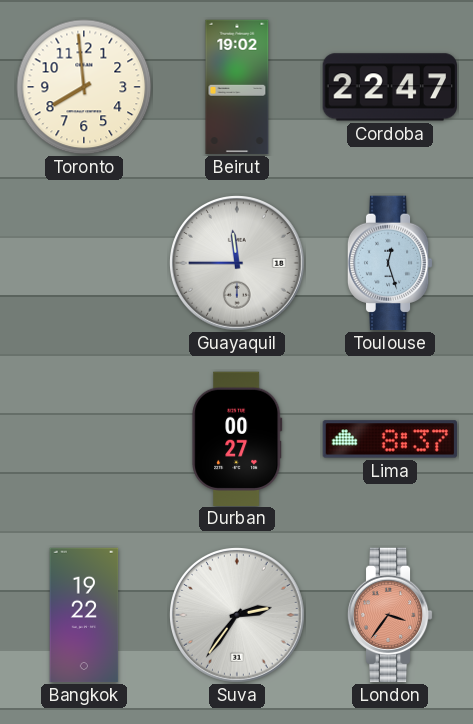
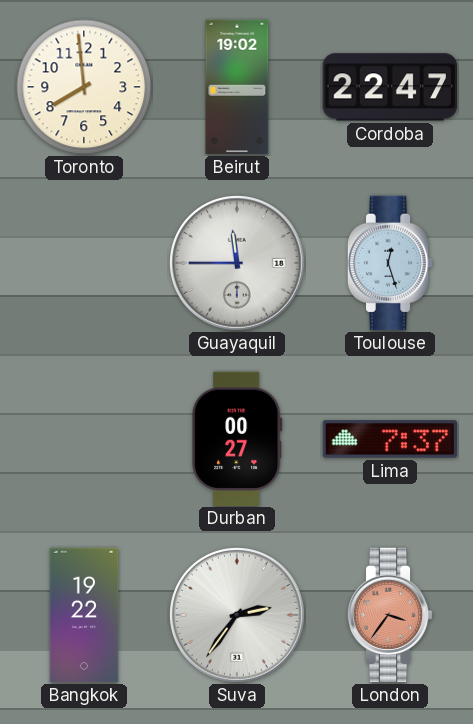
Lima: 8:37 -> 7:37
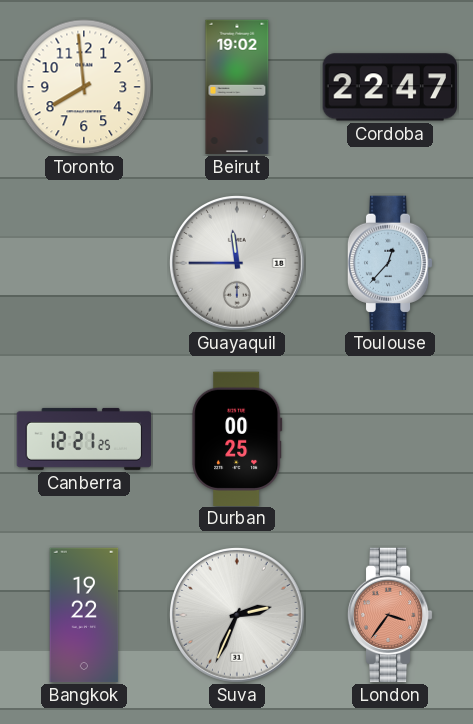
Toulouse: 12:27 -> 12:37
Canberra: none -> 12:21
Durban: 00:27 -> 00:25
Lima: 7:37 -> none
Suva: 2:36 -> 2:34
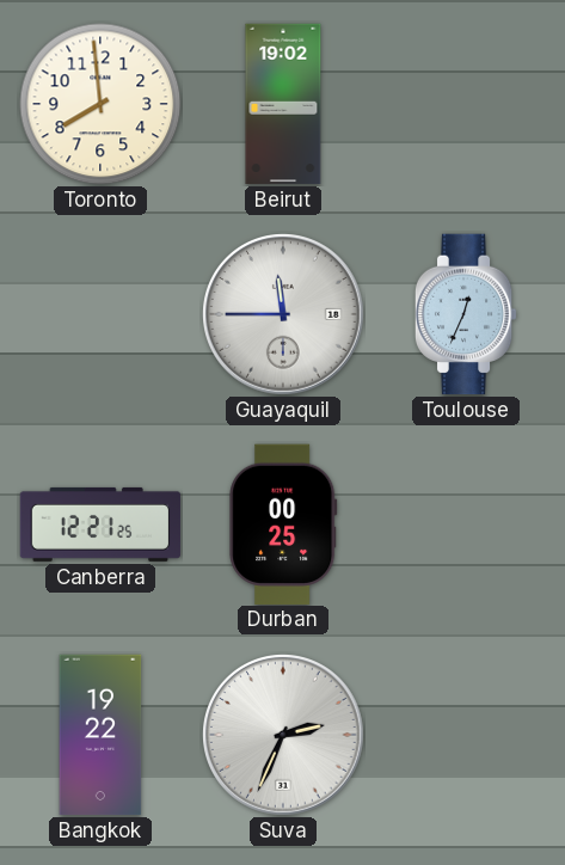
Cordoba: 22:47 -> none
Toulouse: 12:37 -> 12:34
London: 3:36 -> none
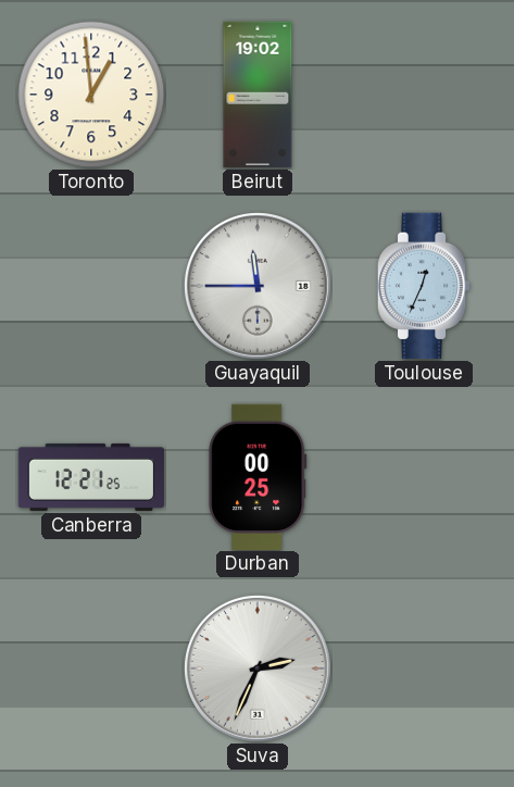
Toronto: 7:59 -> 12:59
Bangkok: 19:22 -> none
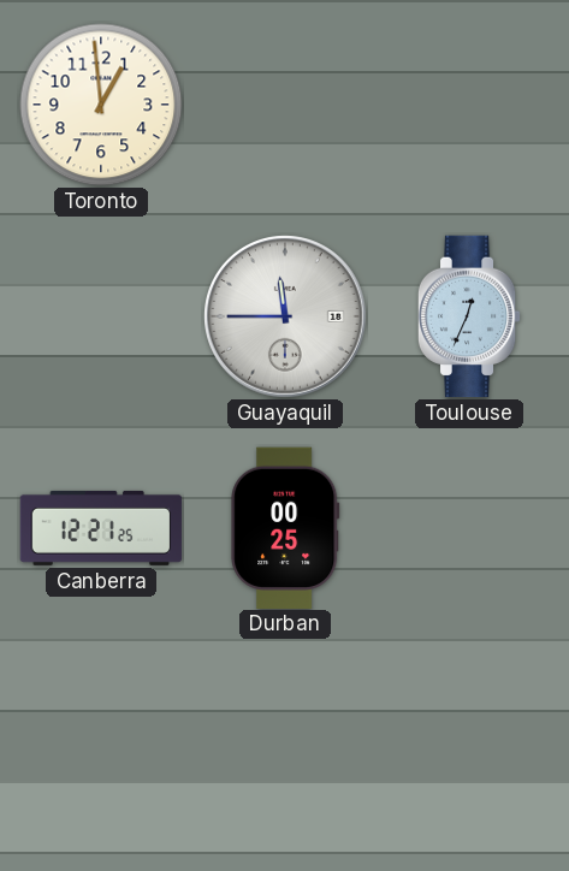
Beirut: 19:02 -> none
Suva: 2:34 -> none
